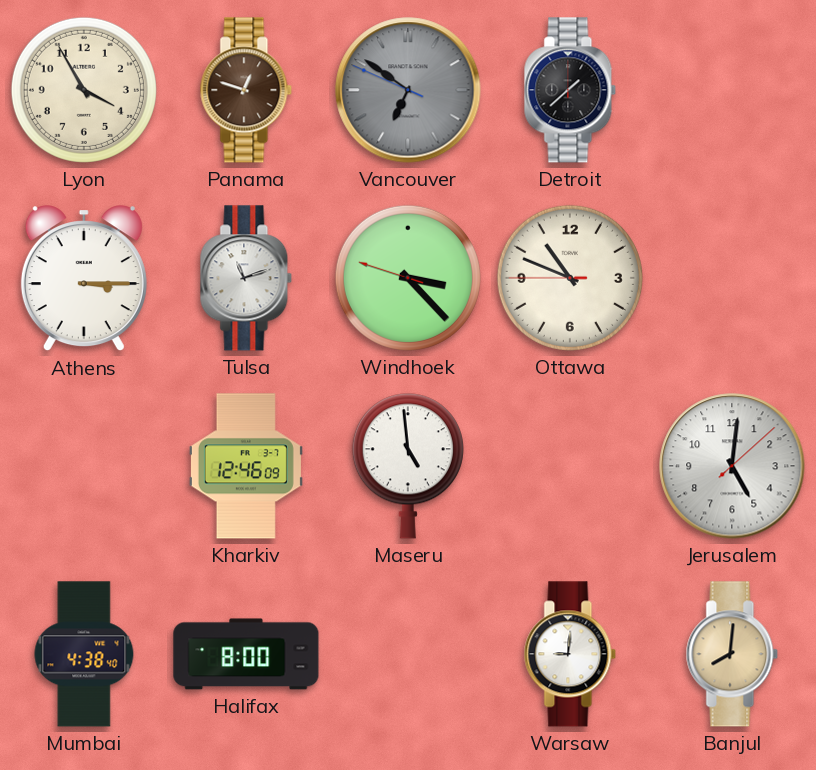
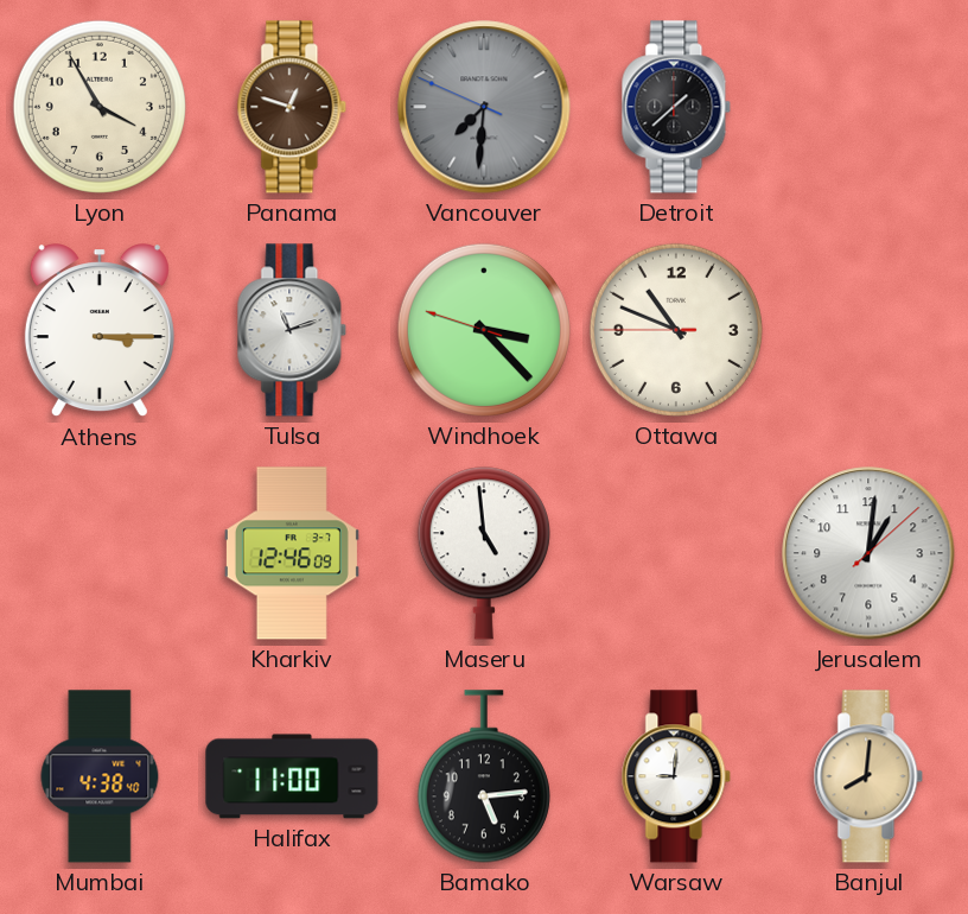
Vancouver: 6:50 -> 7:30
Jerusalem: 5:01 -> 1:01
Halifax: 8:00 -> 11:00
Bamako: none -> 5:14
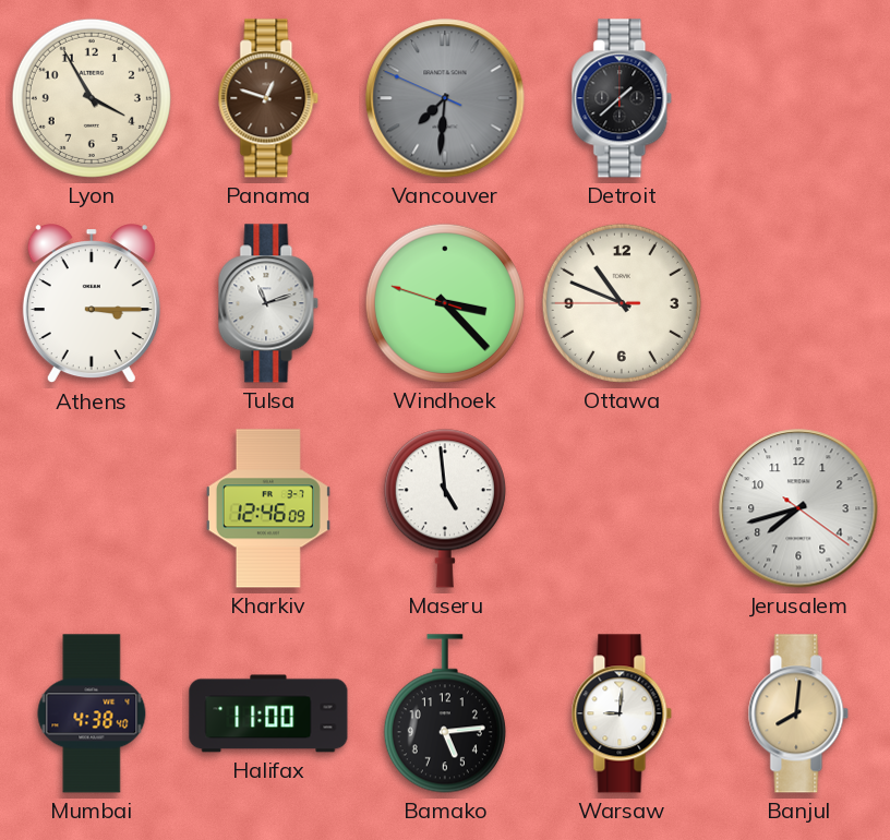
Jerusalem: 1:01 -> 7:42
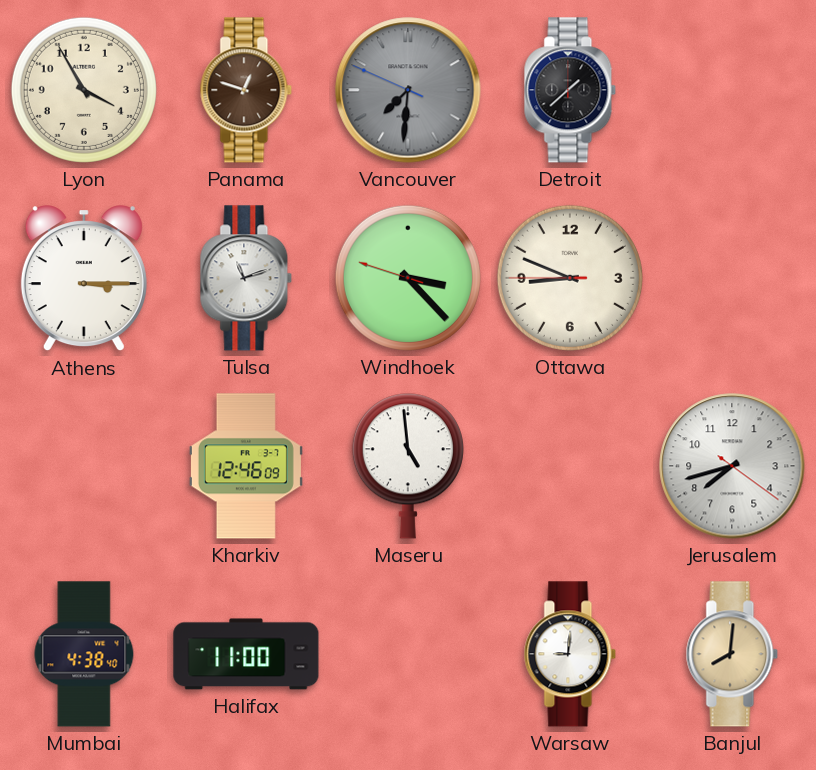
Ottawa: 10:48 -> 8:48
Bamako: 5:14 -> none
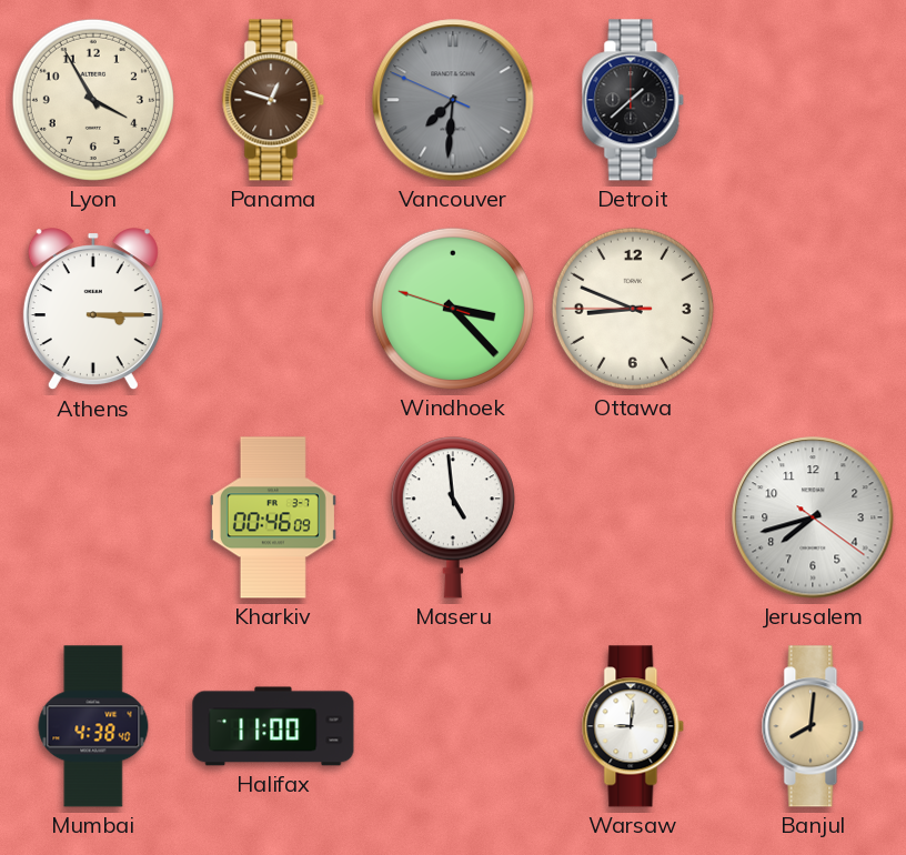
Tulsa: 11:12 -> none
Kharkiv: 12:46 -> 00:46
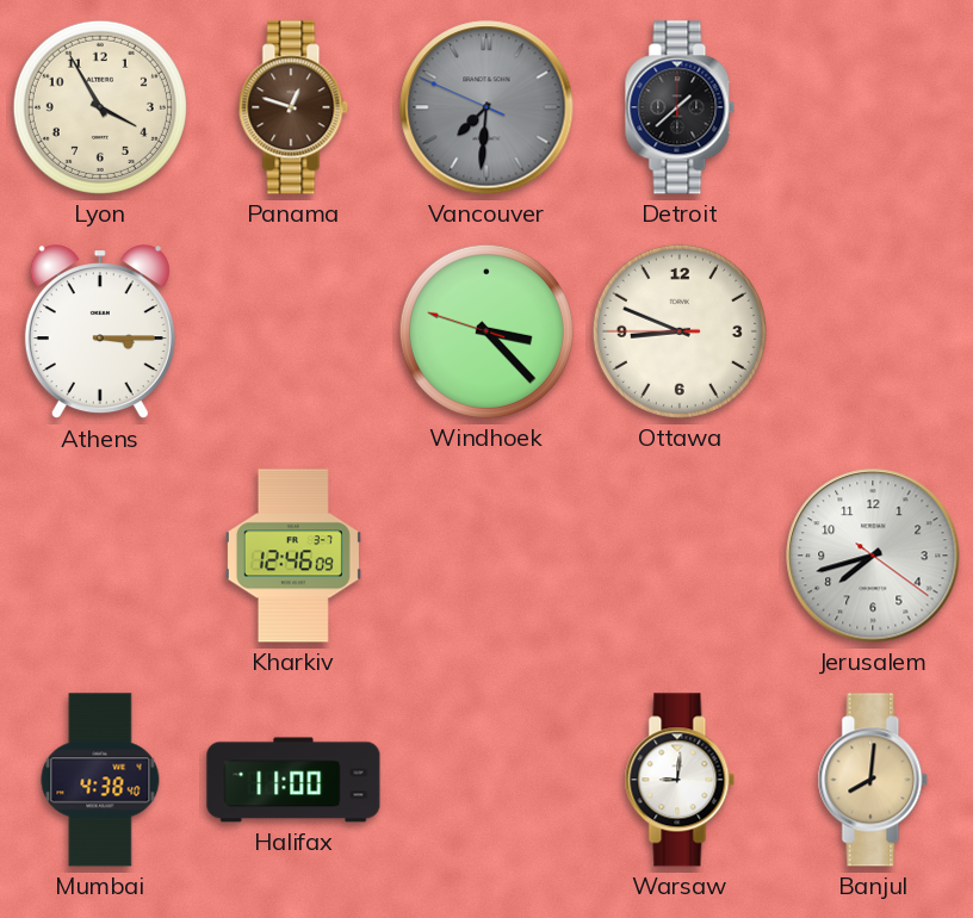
Kharkiv: 00:46 -> 12:46
Maseru: 4:59 -> none
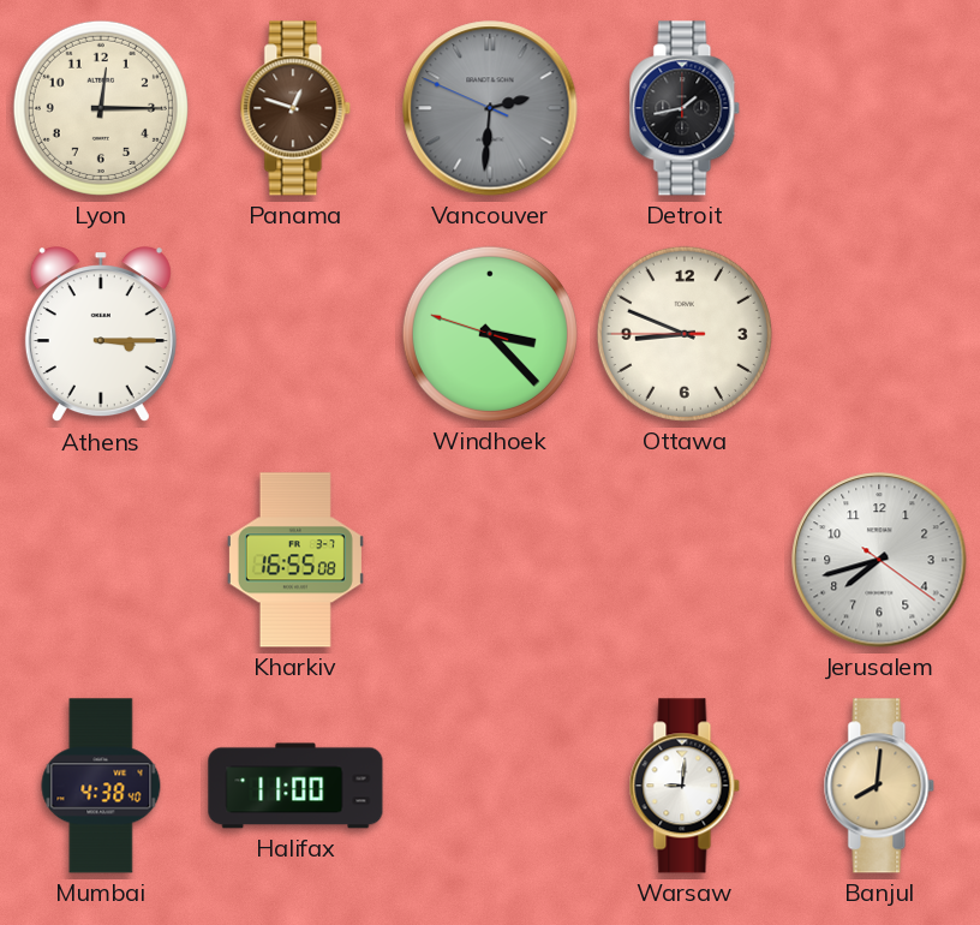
Lyon: 3:55 -> 12:15
Vancouver: 7:30 -> 2:30
Detroit: 1:38 -> 1:43
Kharkiv: 12:46 -> 16:55
